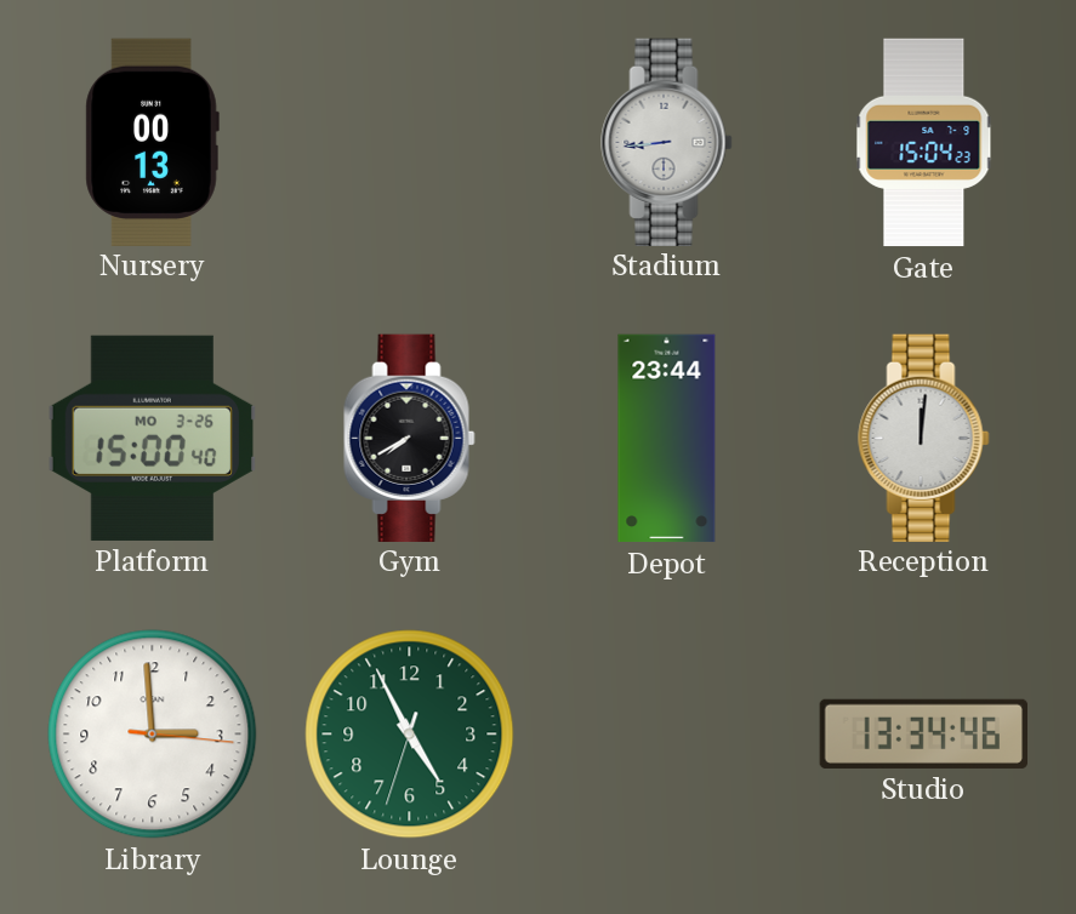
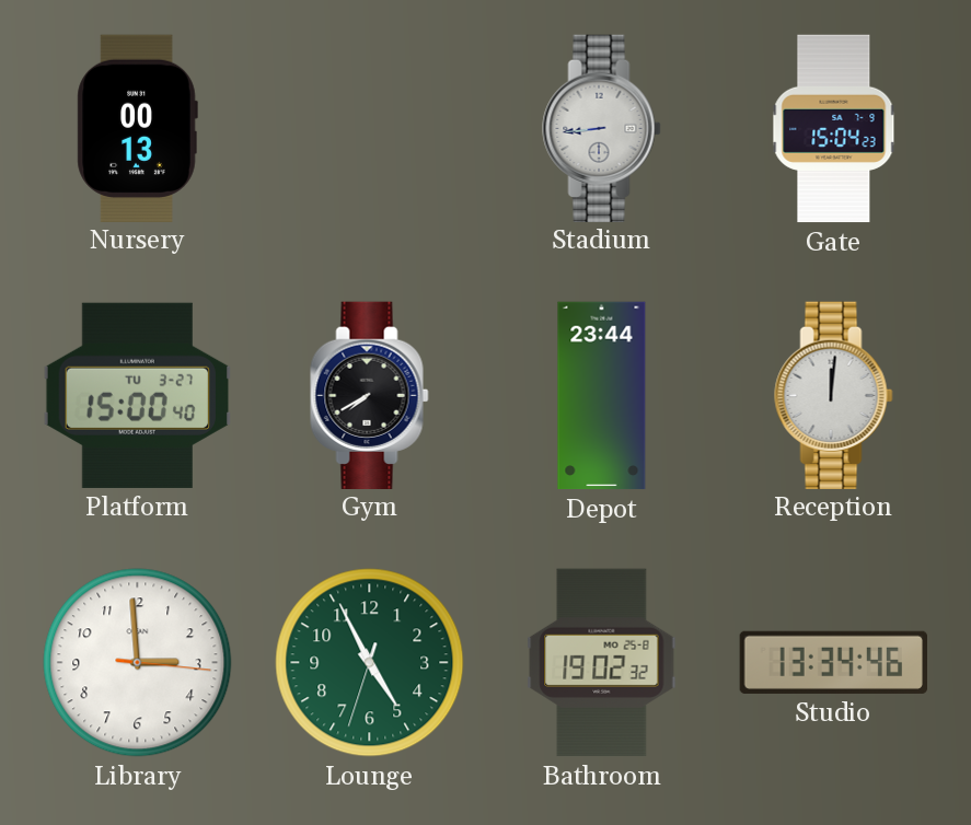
Platform date: MO 3-26 -> TU 3-27
Bathroom: none -> 19:02
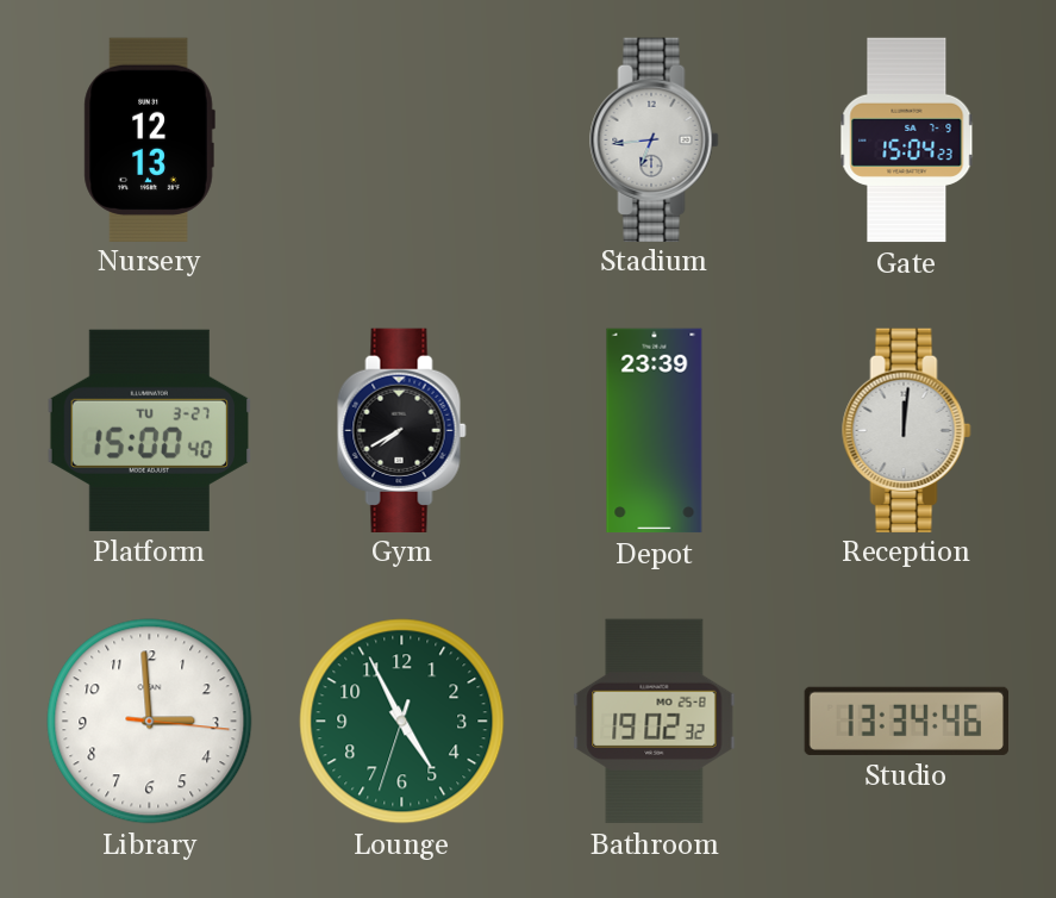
Nursery: 00:13 -> 12:13
Stadium: 8:44 -> 6:44
Depot: 23:44 -> 23:39
